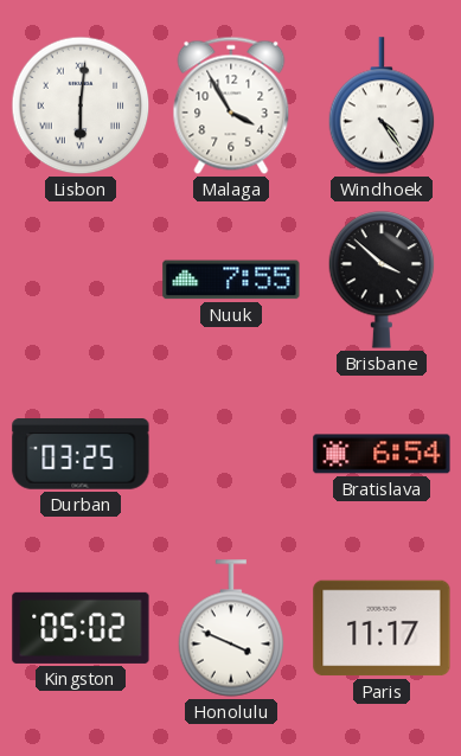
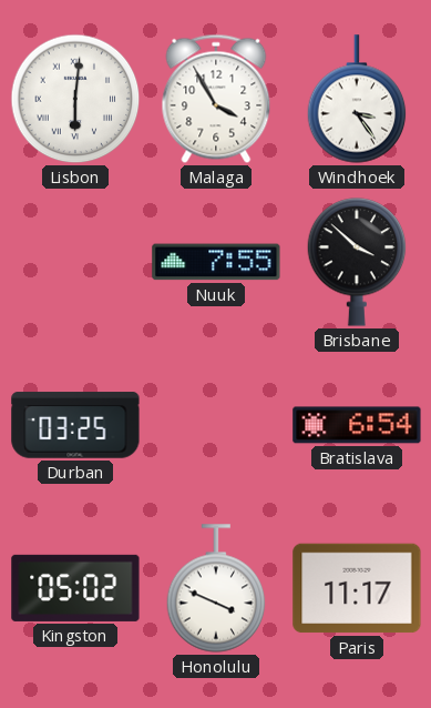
Windhoek: 4:24 -> 3:24
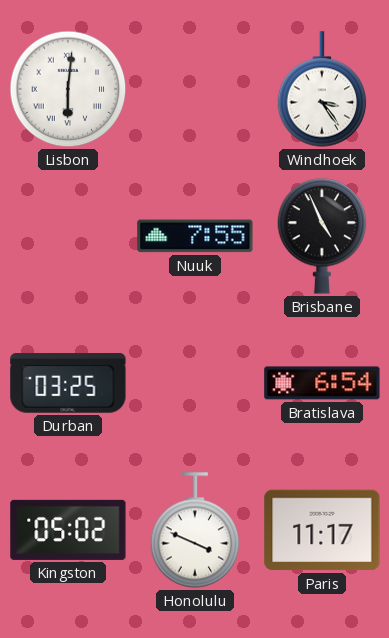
Malaga: 3:55 -> none
Brisbane: 3:52 -> 4:56
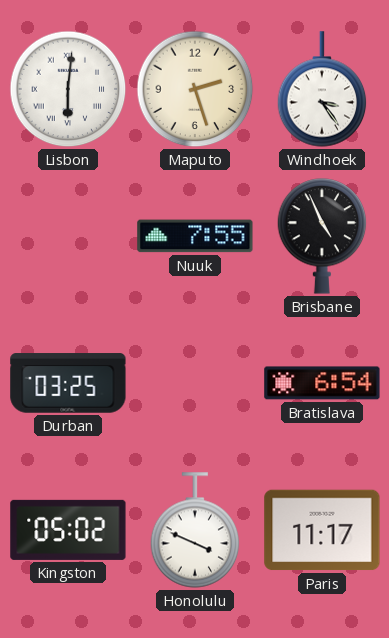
Maputo: none -> 2:27
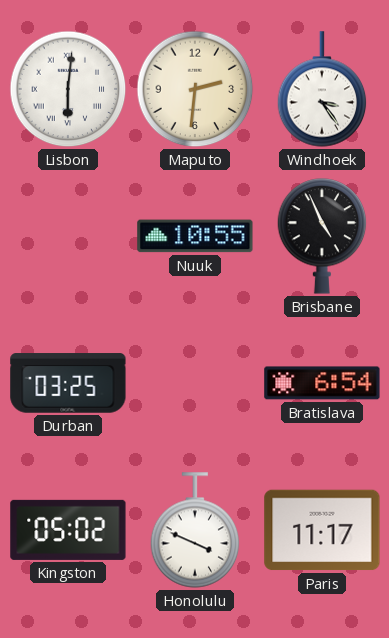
Maputo: 2:27 -> 2:31
Nuuk: 7:55 -> 10:55
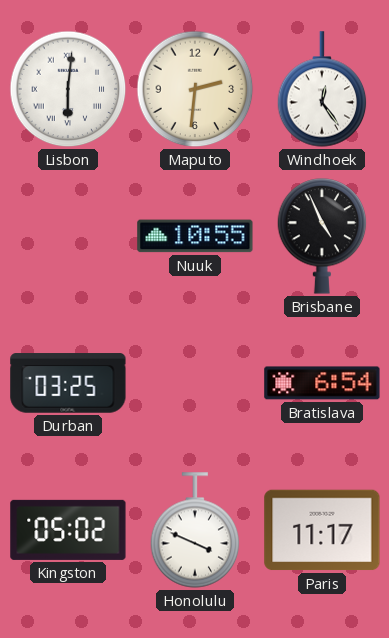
Windhoek: 3:24 -> 12:24
